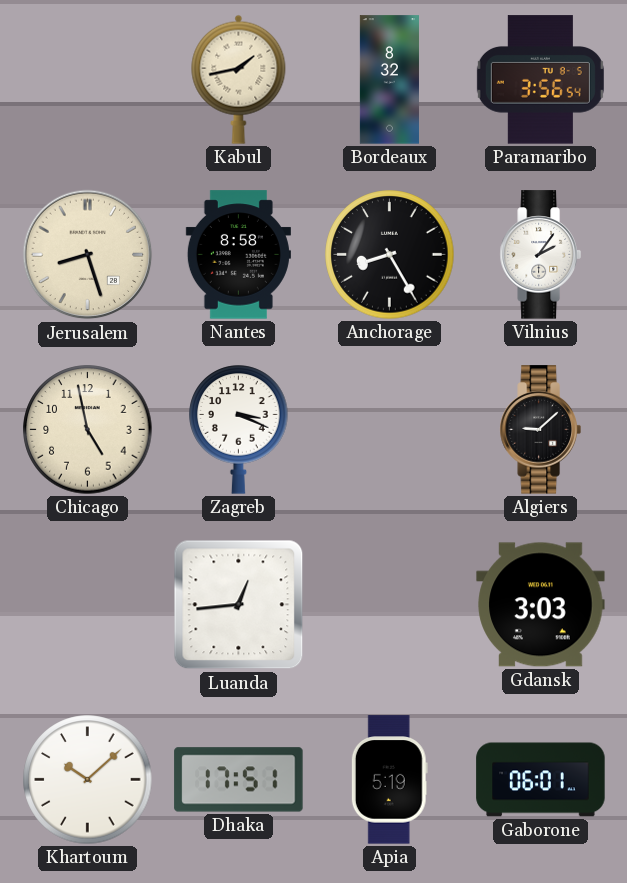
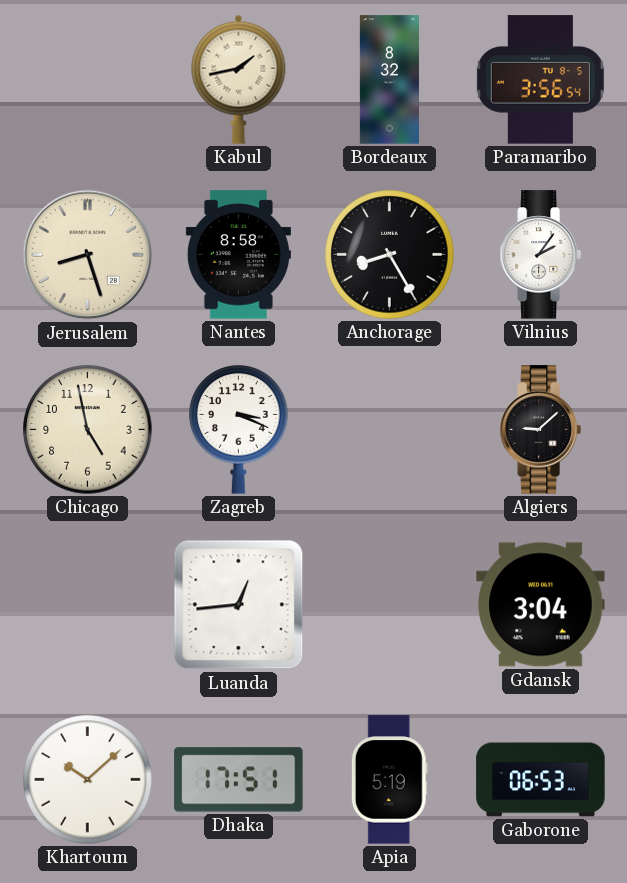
Gdansk: 3:03 -> 3:04
Gaborone: 06:01 -> 06:53
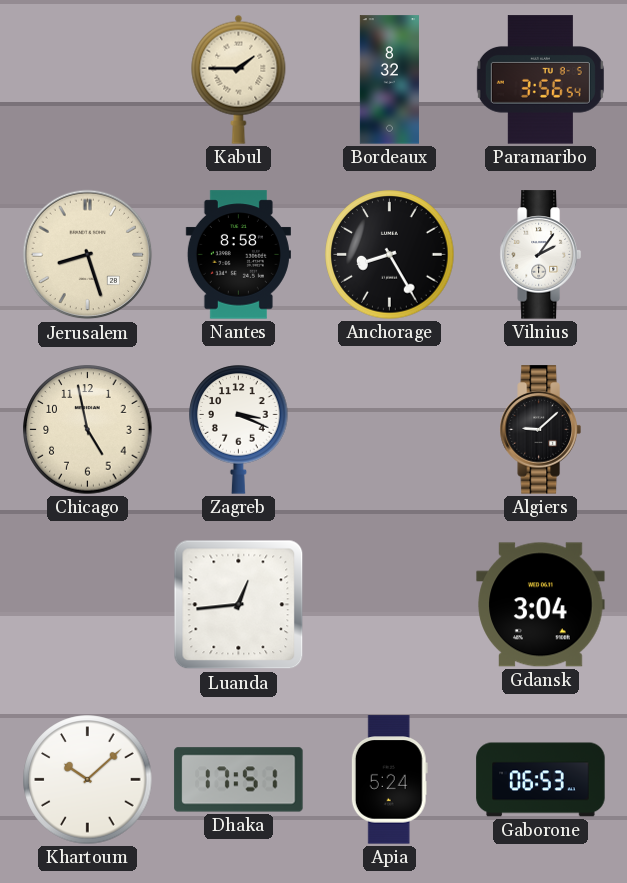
Kabul: 1:43 -> 1:45
Apia: 5:19 -> 5:24
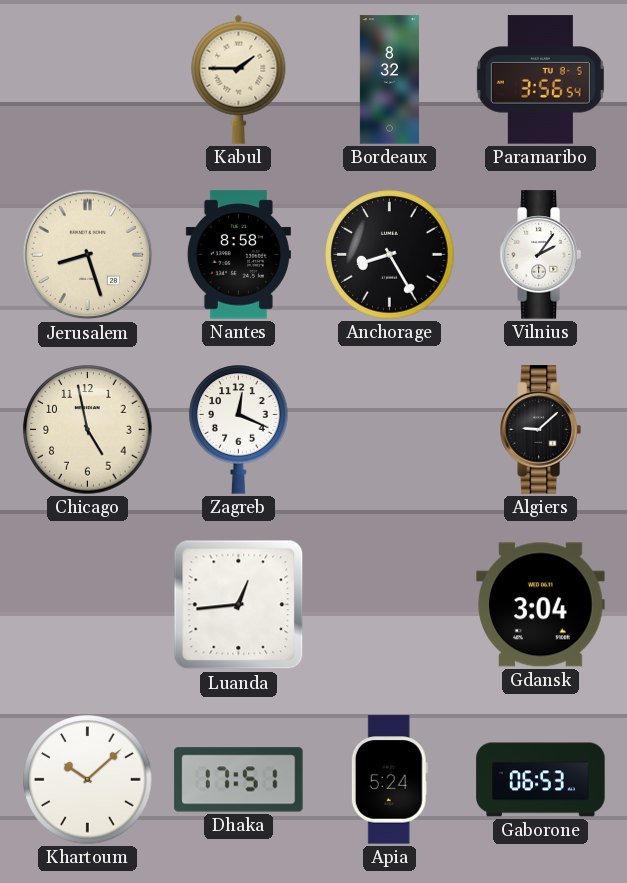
Zagreb: 3:19 -> 12:19
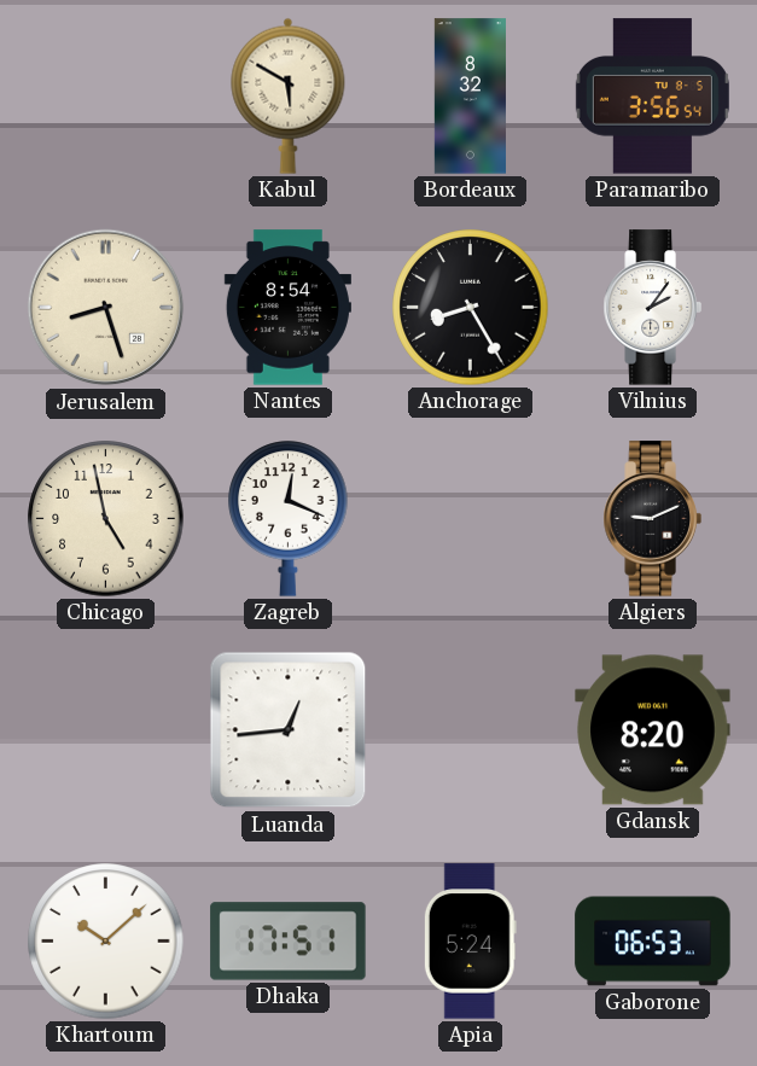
Kabul: 1:45 -> 5:50
Nantes: 8:58 -> 8:54
Algiers: 9:08 -> 9:11
Gdansk: 3:04 -> 8:20
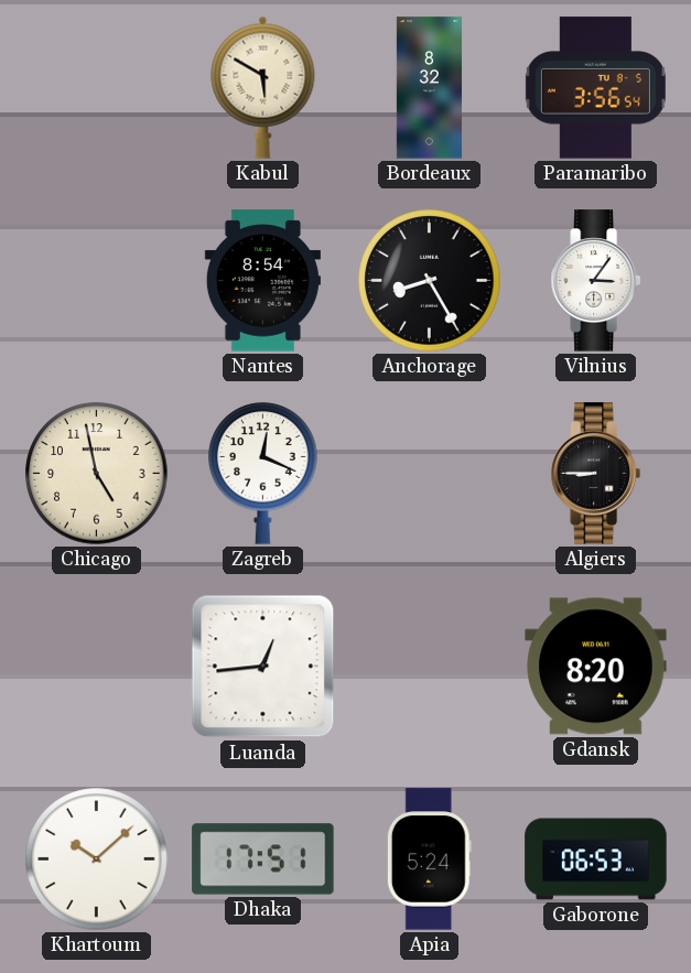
Jerusalem: 8:27 -> none
Vilnius: 2:06 -> 3:06
Algiers: 9:11 -> 8:45
